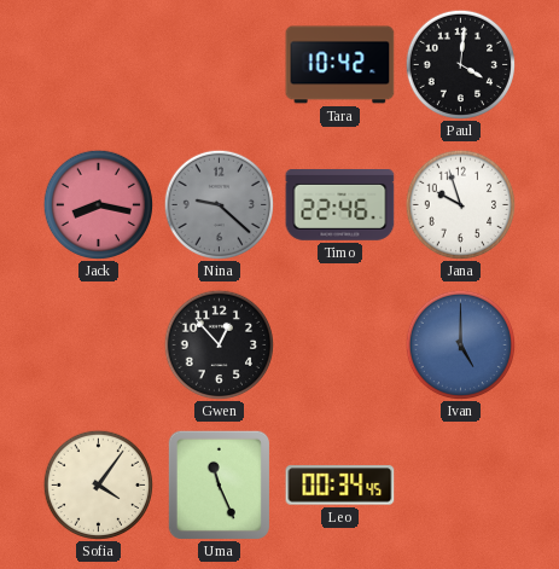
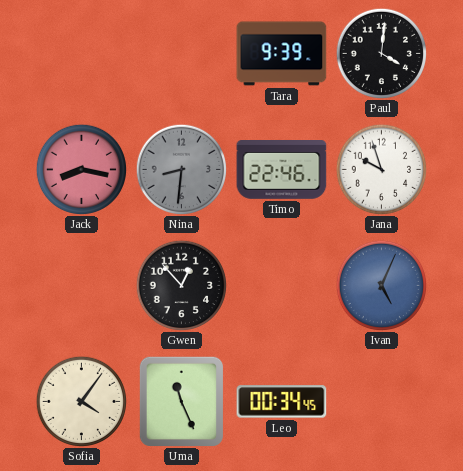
Tara: 10:42 -> 9:39
Nina: 9:22 -> 8:31
Ivan: 5:00 -> 5:04
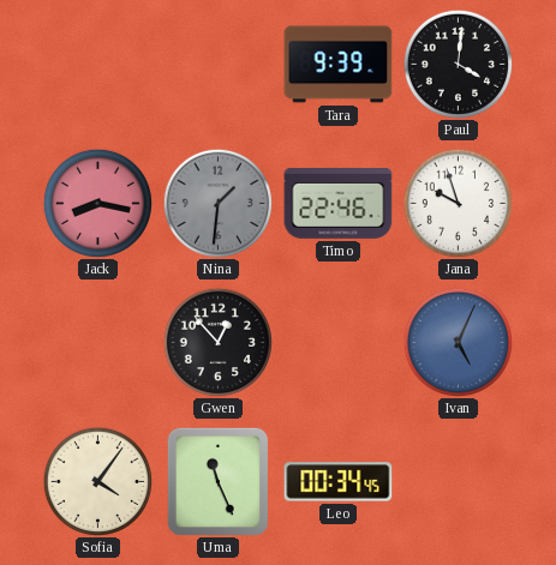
Nina: 8:31 -> 1:31
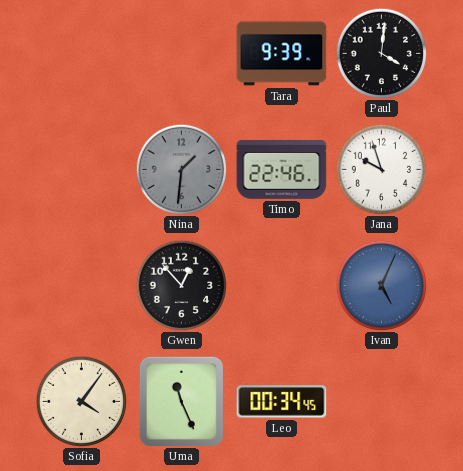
Jack: 8:17 -> none
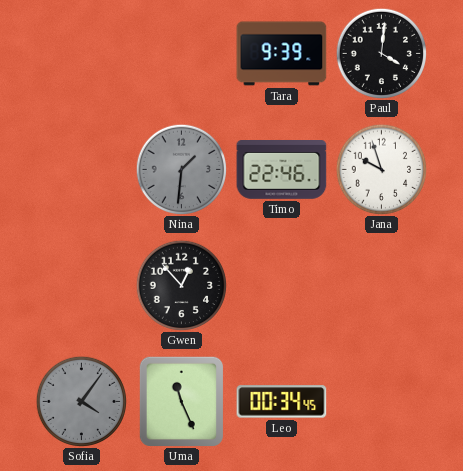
Ivan: 5:04 -> none
Sofia dial: cream -> grey
